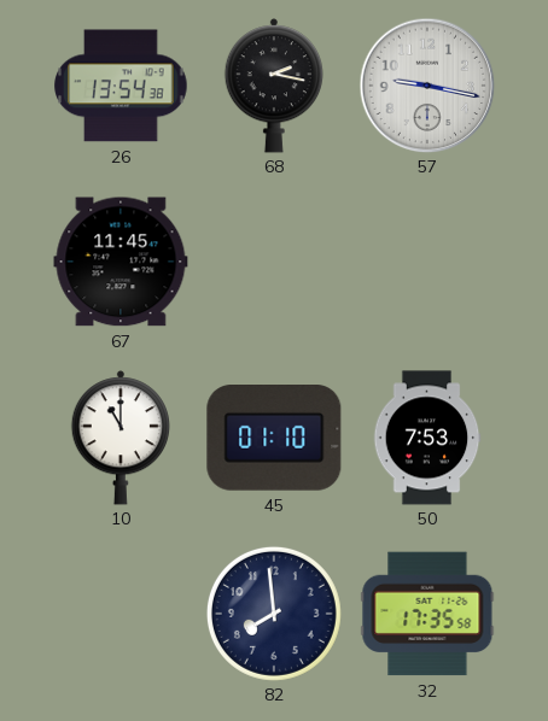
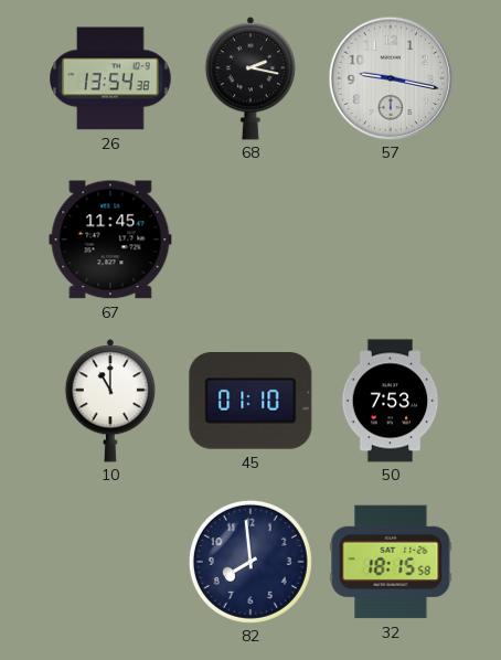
32: 17:35 -> 18:15
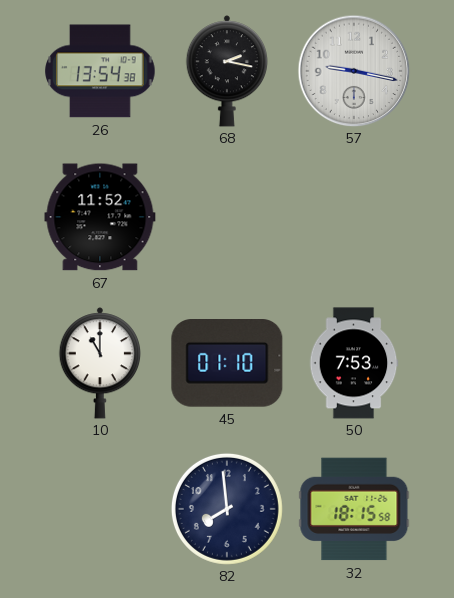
67: 11:45 -> 11:52
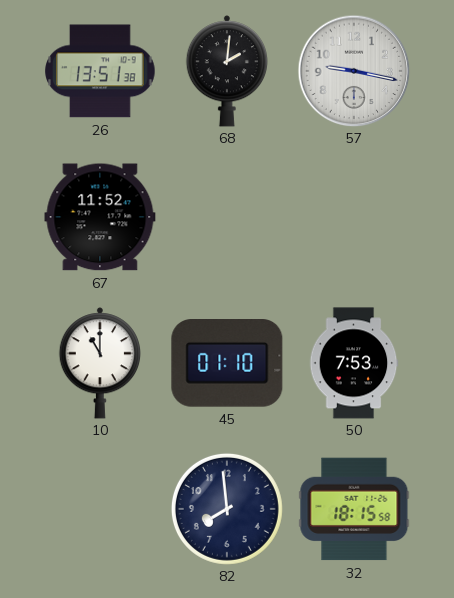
26: 13:54 -> 13:51
68: 2:17 -> 2:01
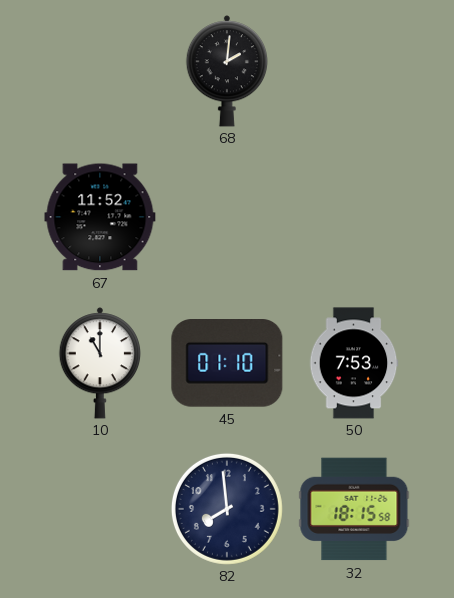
26: 13:51 -> none
57: 9:17 -> none
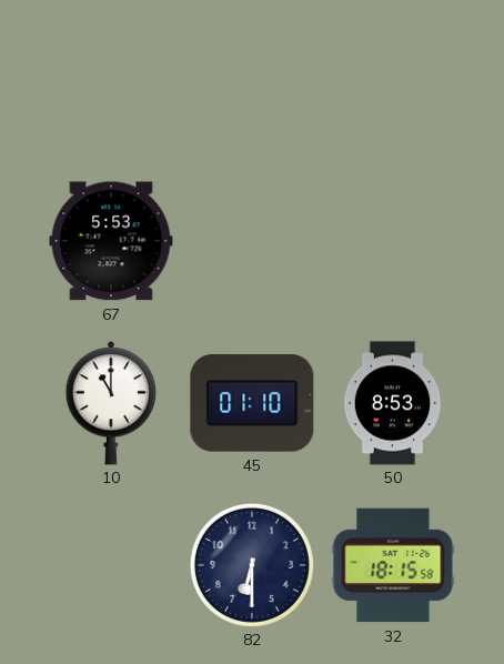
68: 2:01 -> none
67: 11:52 -> 5:53
50: 7:53 -> 8:53
82: 7:59 -> 6:30
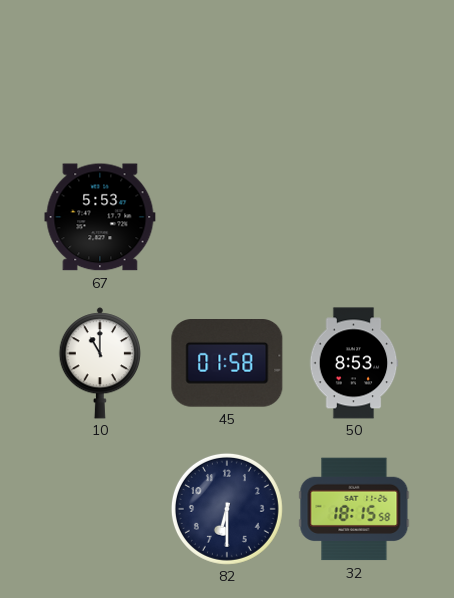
45: 01:10 -> 01:58
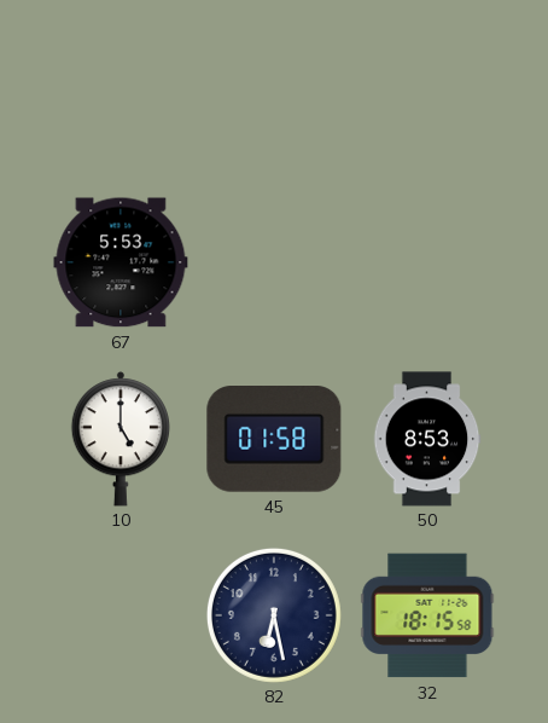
10: 11:00 -> 5:00
82: 6:30 -> 6:28
